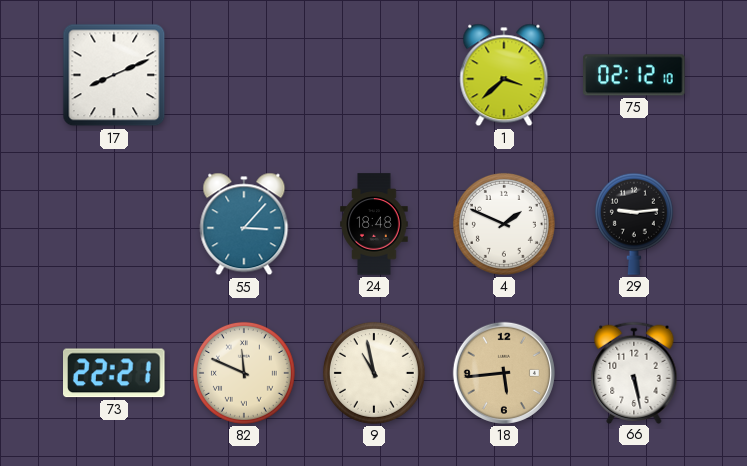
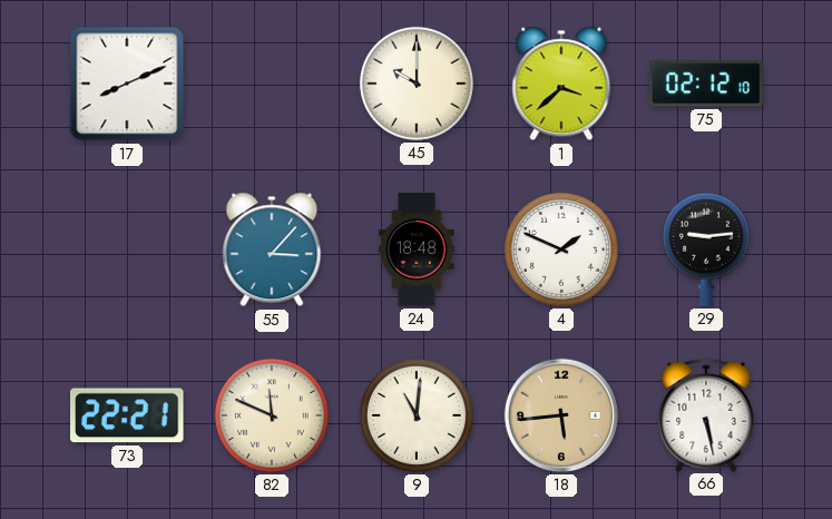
45: none -> 10:00
9: 10:58 -> 11:01
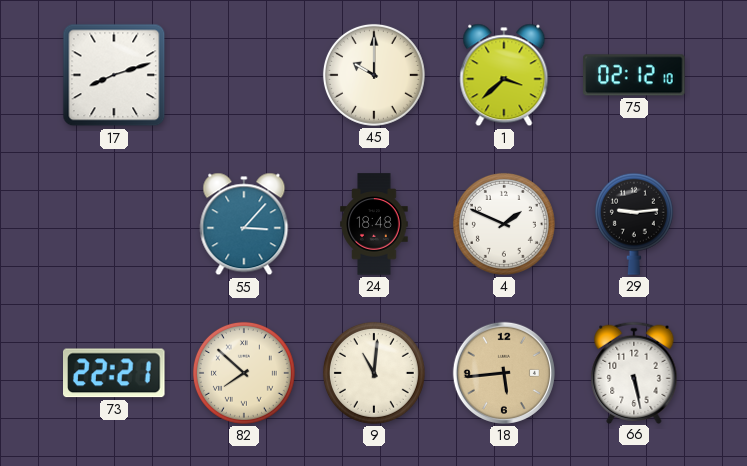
17: 8:11 -> 8:12
82: 11:49 -> 7:52
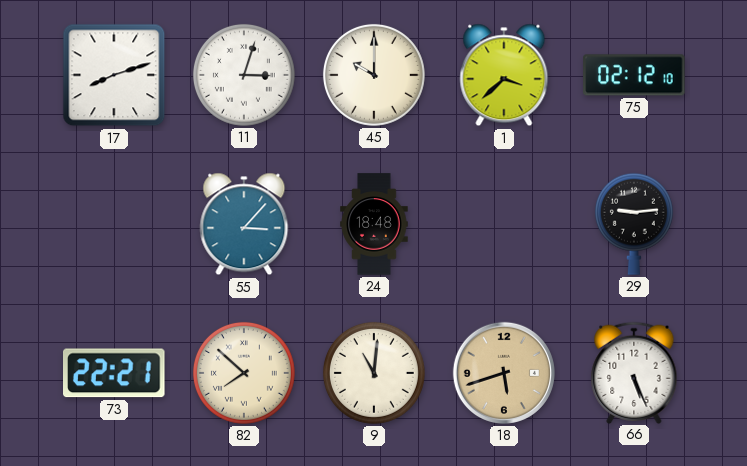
11: none -> 3:03
4: 1:49 -> none
18: 5:44 -> 5:42
66: 5:28 -> 5:26
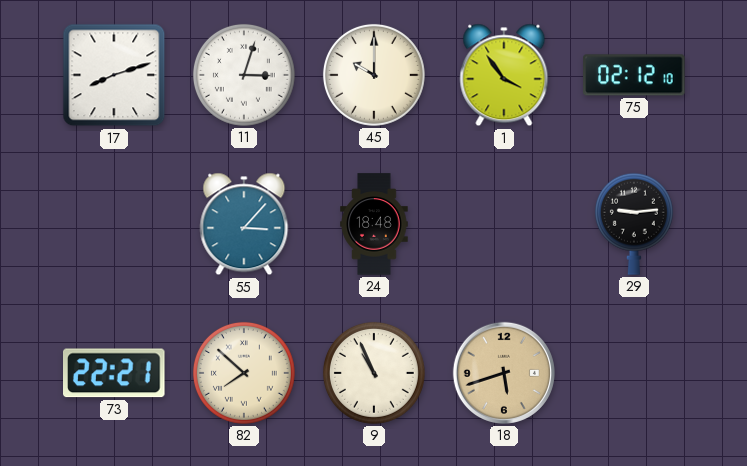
1: 3:38 -> 3:54
9: 11:01 -> 10:56
66: 5:26 -> none
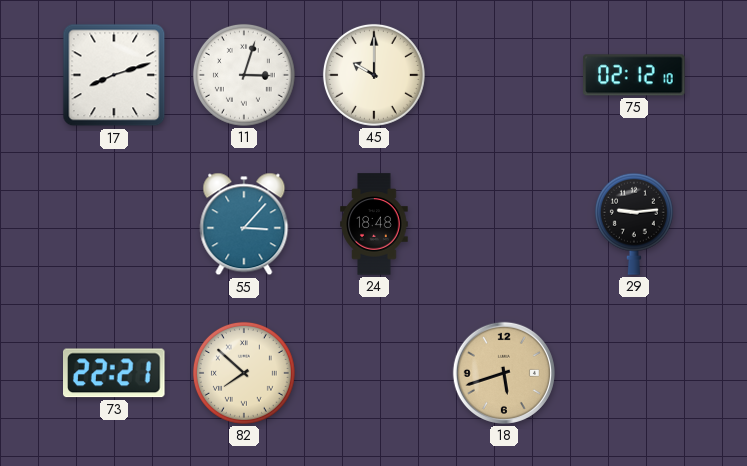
1: 3:54 -> none
9: 10:56 -> none
